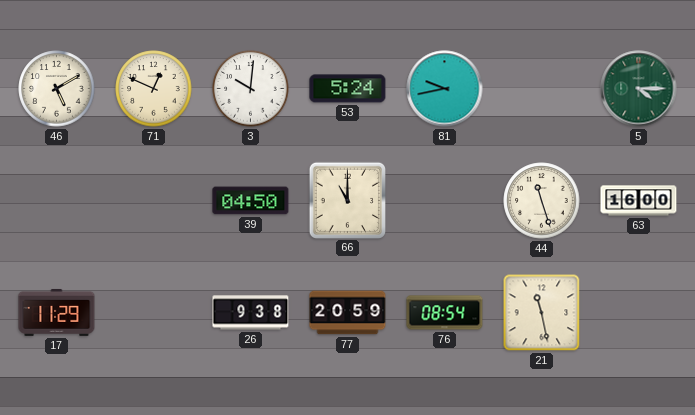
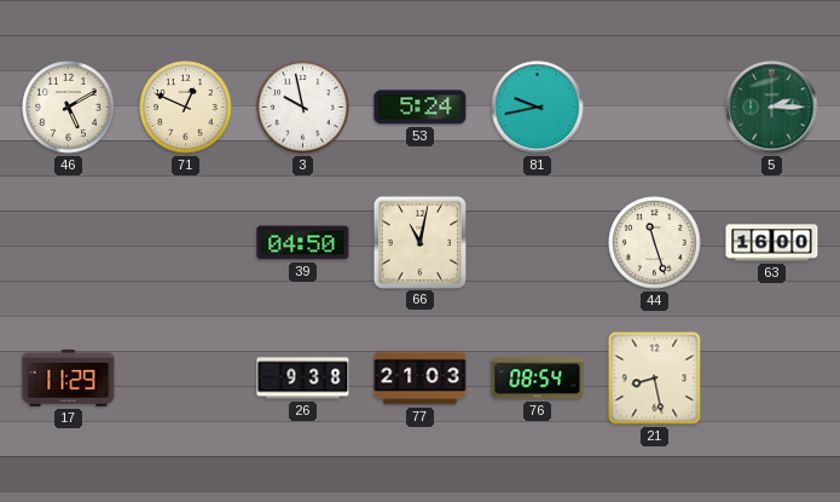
3: 10:01 -> 9:58
5: 4:15 -> 2:15
66: 11:00 -> 11:02
77: 20:59 -> 21:03
21: 11:28 -> 8:28
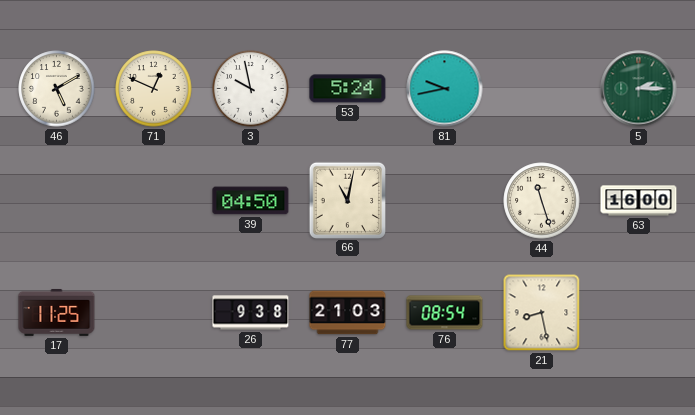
17: 11:29 -> 11:25
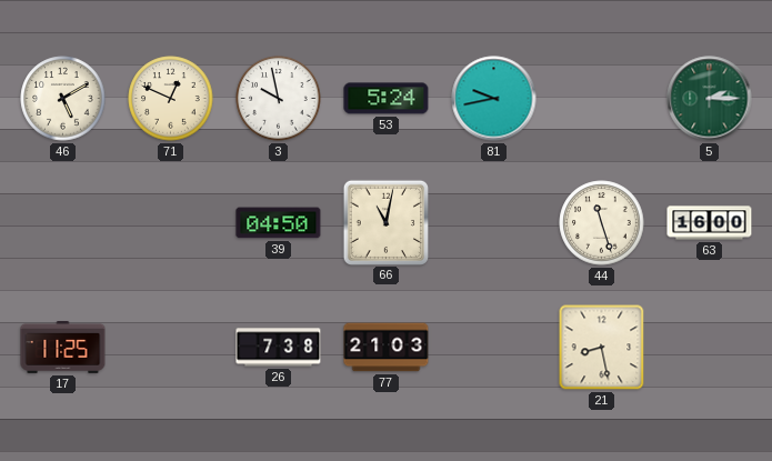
26: 9:38 -> 7:38
76: 08:54 -> none
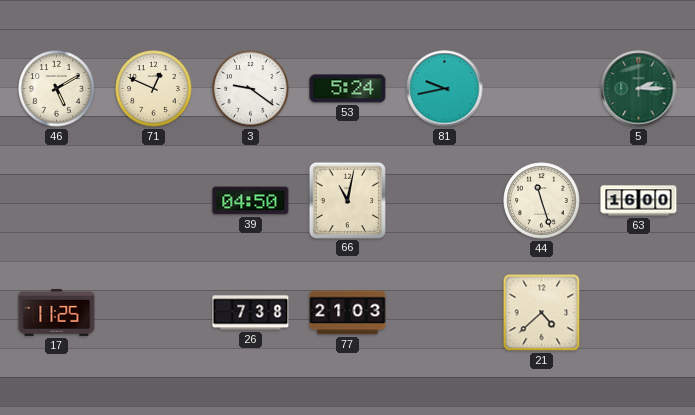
3: 9:58 -> 9:21
21: 8:28 -> 4:38
